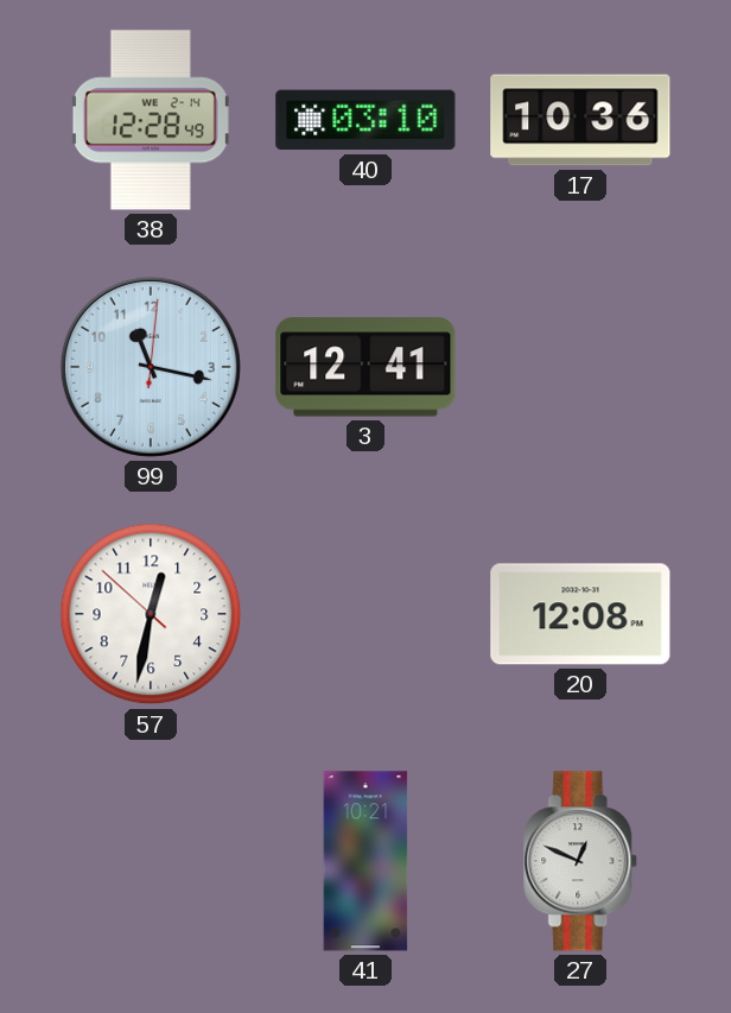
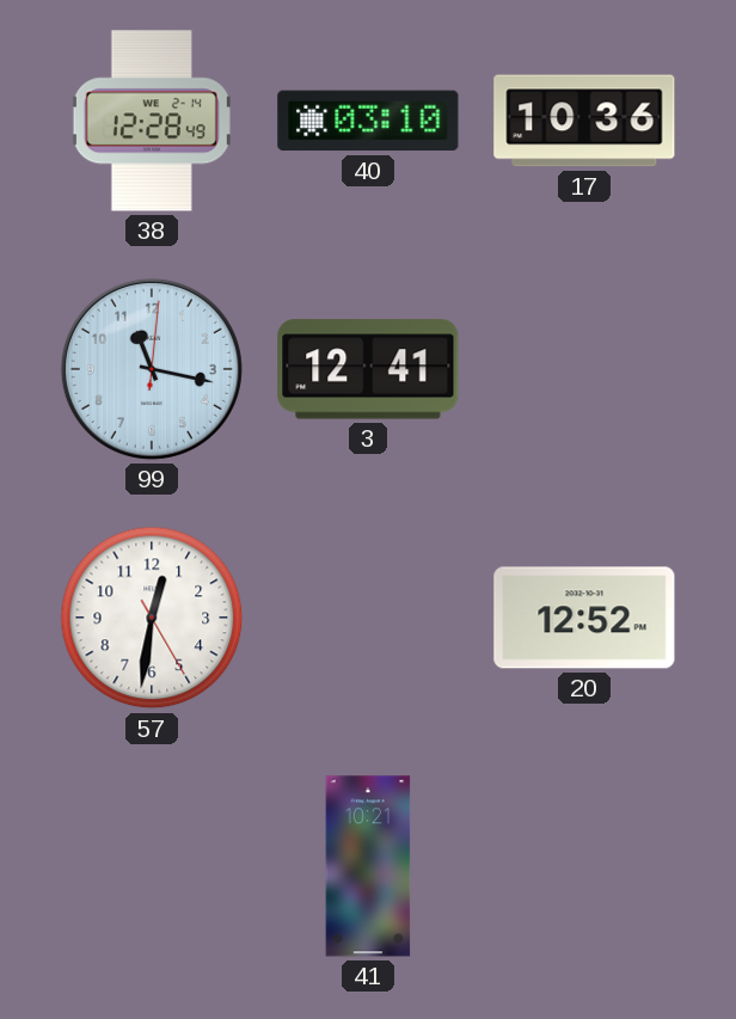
57: 12:31:52 -> 12:31:25
20: 12:08 -> 12:52
27: 12:49 -> none
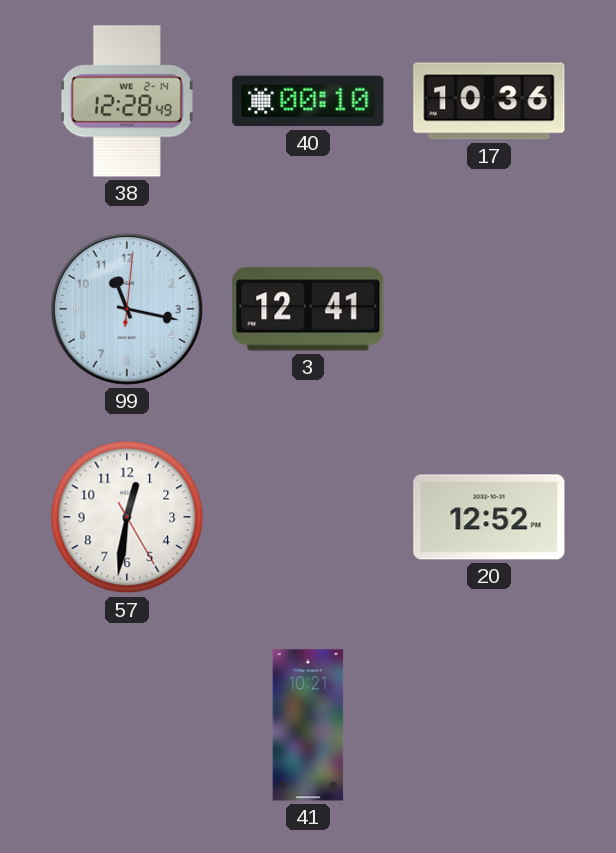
40: 03:10 -> 00:10
